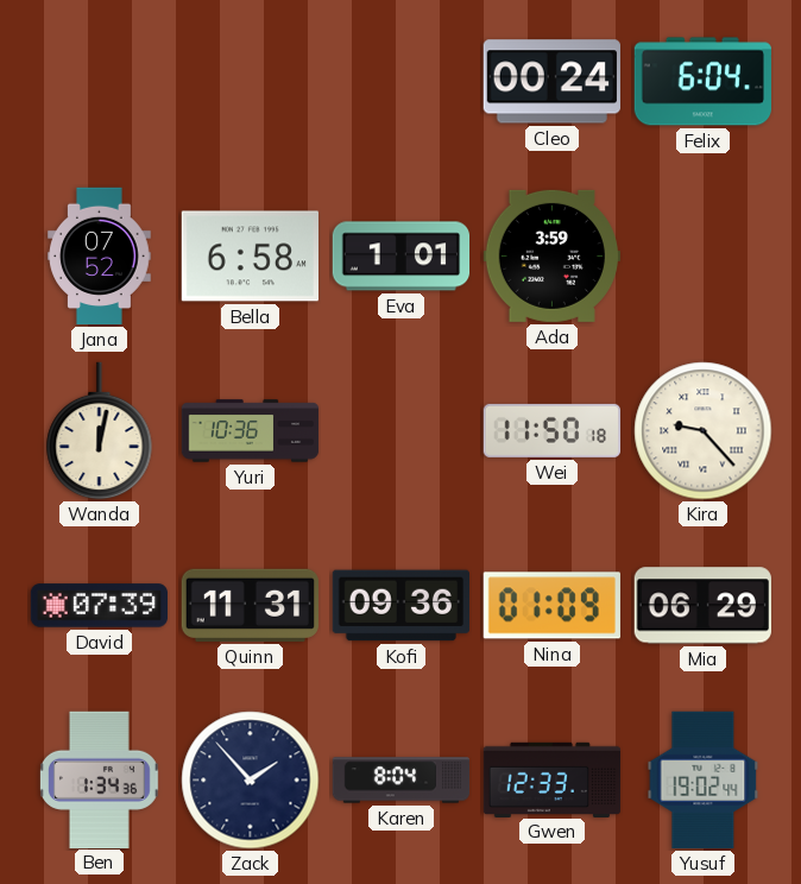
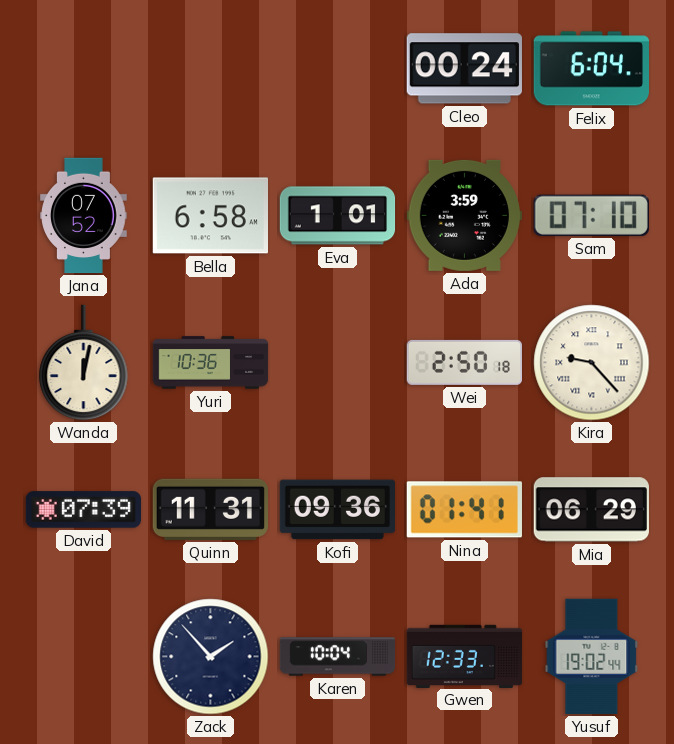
Sam: none -> 07:10
Wei: 11:50 -> 2:50
Nina: 01:09 -> 01:41
Ben: 1:34 -> none
Karen: 8:04 -> 10:04
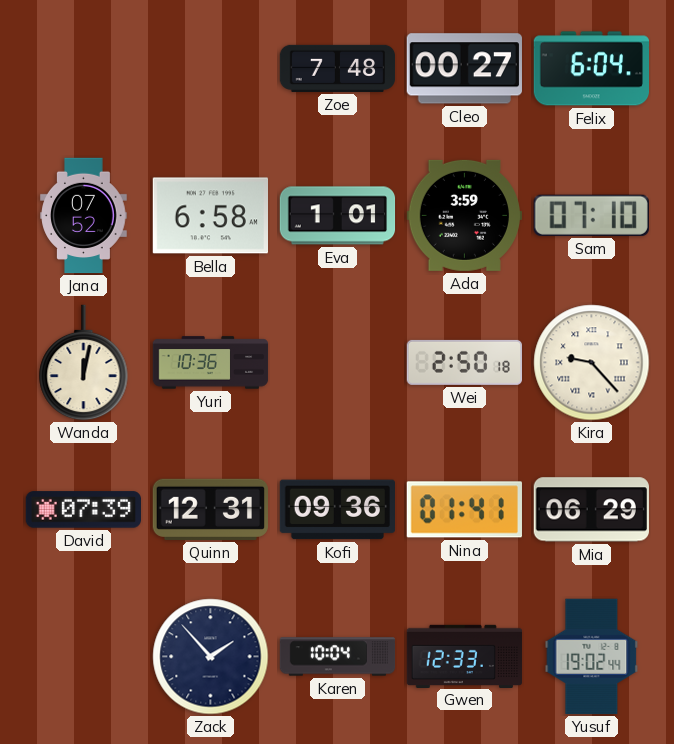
Zoe: none -> 7:48
Cleo: 00:24 -> 00:27
Quinn: 11:31 -> 12:31
